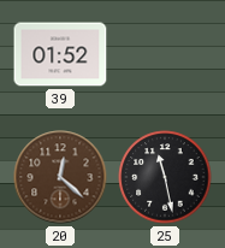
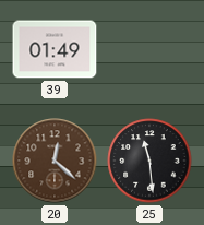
39: 01:52 -> 01:49
25: 11:28 -> 11:29
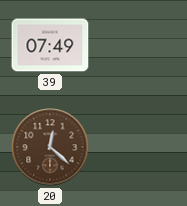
39: 01:49 -> 07:49
25: 11:29 -> none
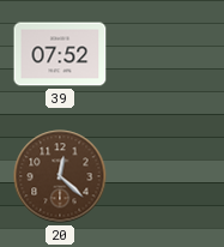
39: 07:49 -> 07:52
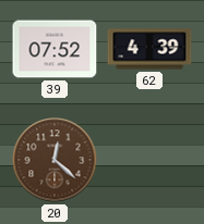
62: none -> 4:39
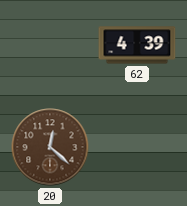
39: 07:52 -> none
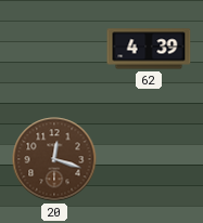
20: 12:22 -> 12:18
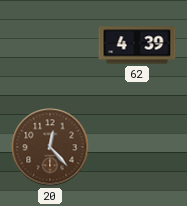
20: 12:18 -> 12:23
